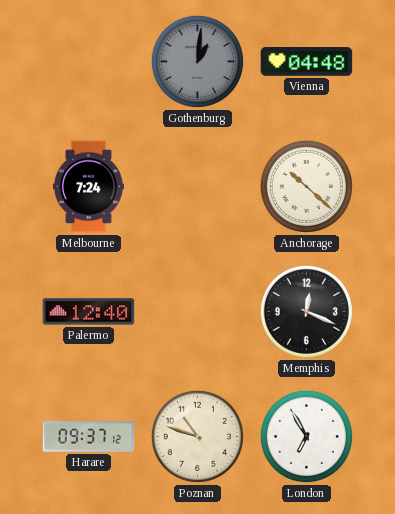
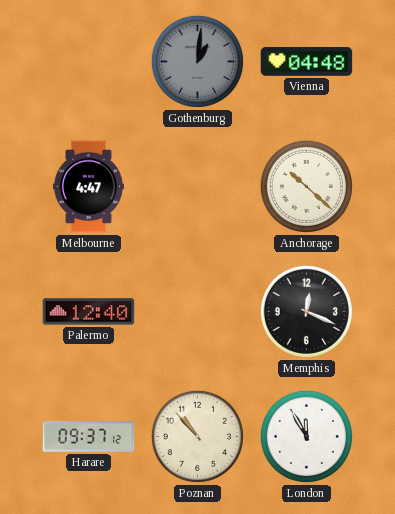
Melbourne: 7:24 -> 4:47
Poznan: 10:48 -> 10:53
London: 6:55 -> 11:55
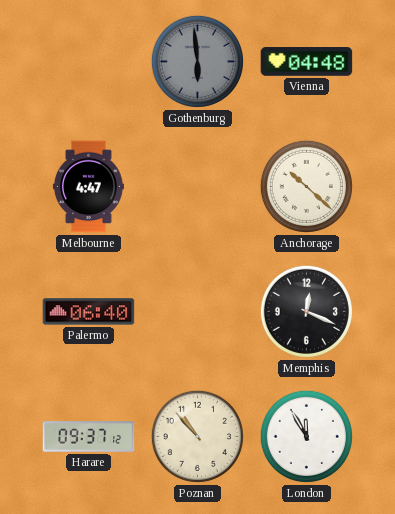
Gothenburg: 1:01 -> 5:59
Palermo: 12:40 -> 06:40
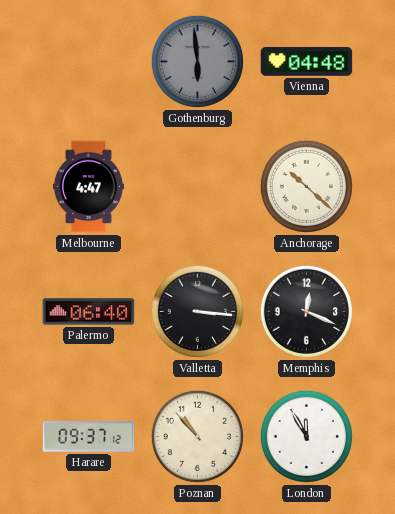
Valletta: none -> 3:16
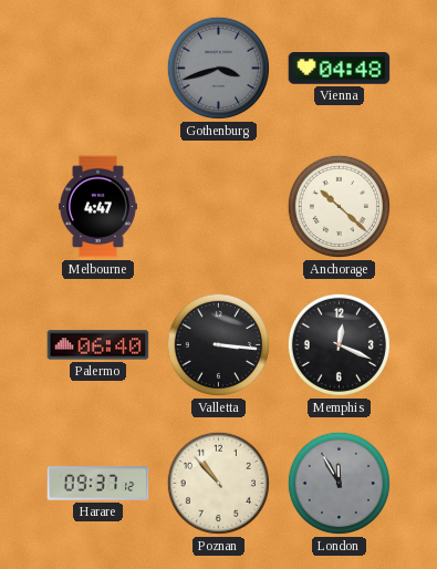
Gothenburg: 5:59 -> 3:42
London dial: white -> grey
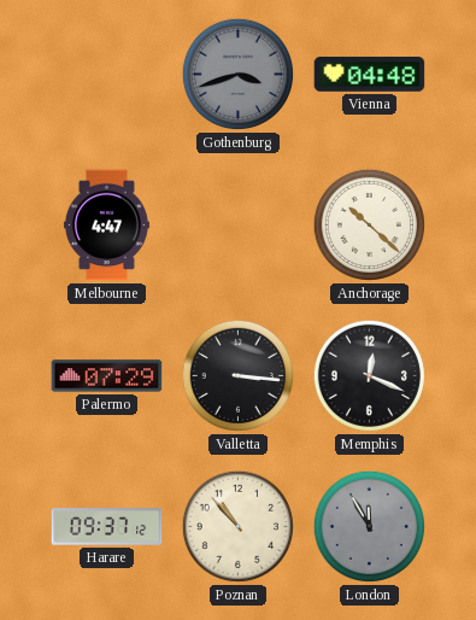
Palermo: 06:40 -> 07:29
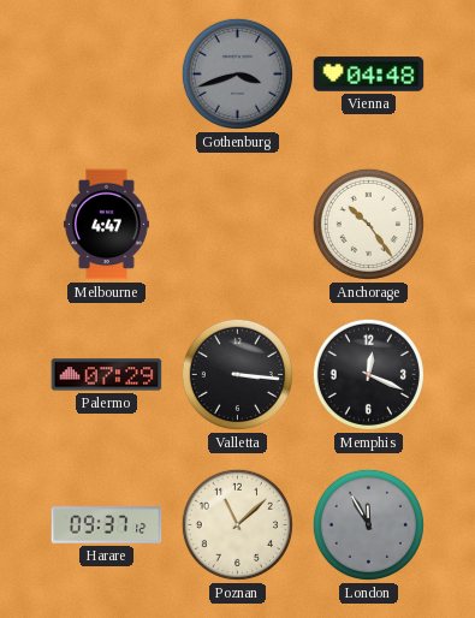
Anchorage: 10:22 -> 10:24
Poznan: 10:53 -> 11:08
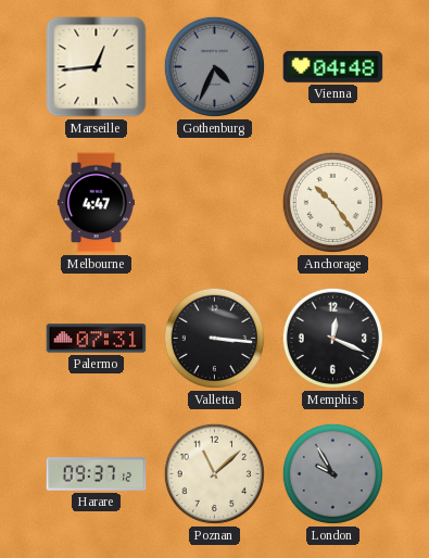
Marseille: none -> 12:44
Gothenburg: 3:42 -> 4:34
Palermo: 07:29 -> 07:31
London: 11:55 -> 9:55
